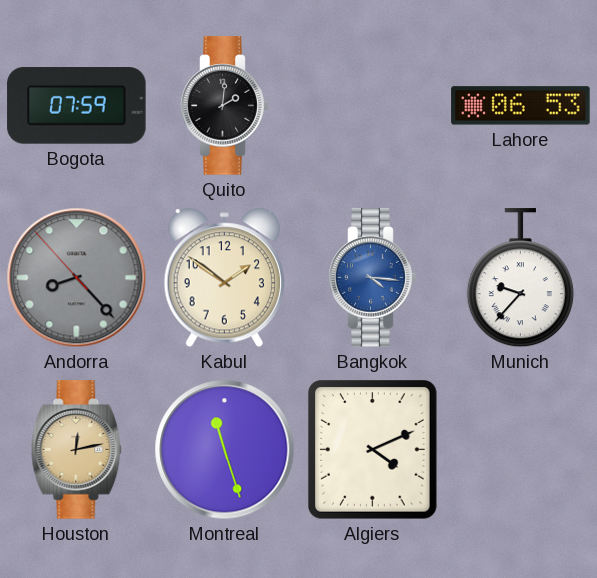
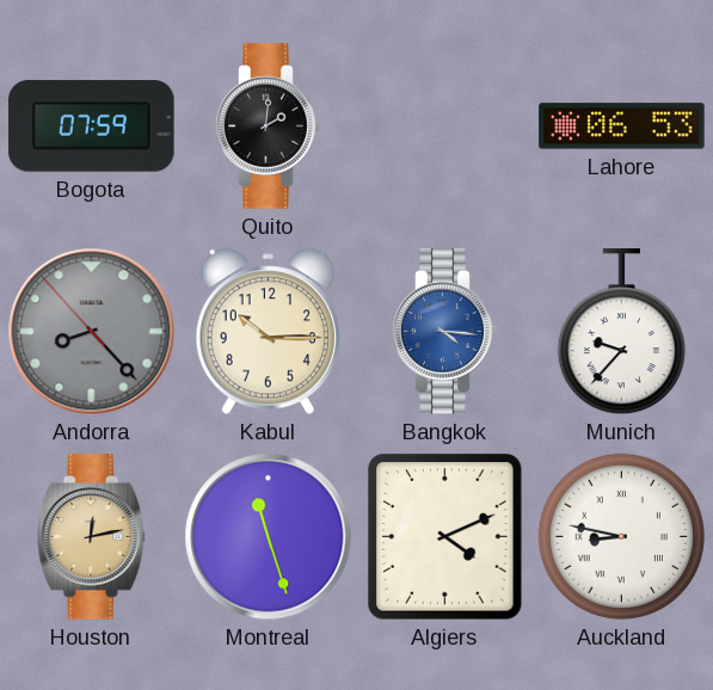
Kabul: 1:51 -> 10:15
Auckland: none -> 8:47
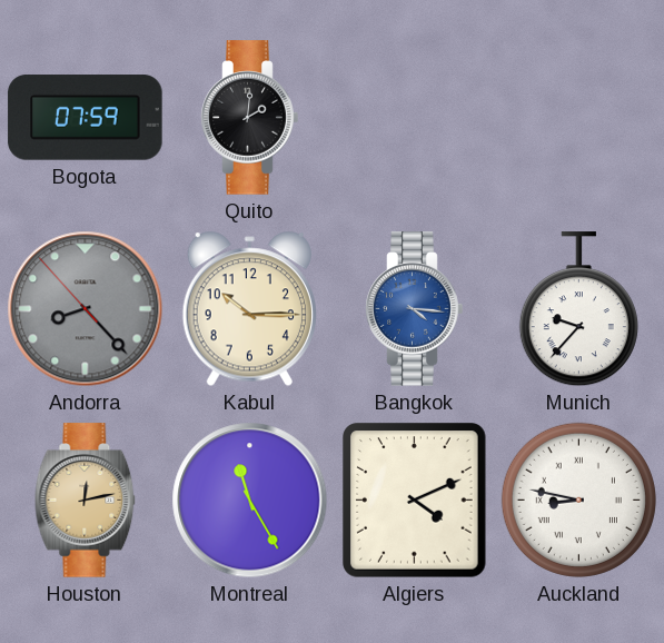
Lahore: 06:53 -> none
Montreal: 11:27 -> 11:25
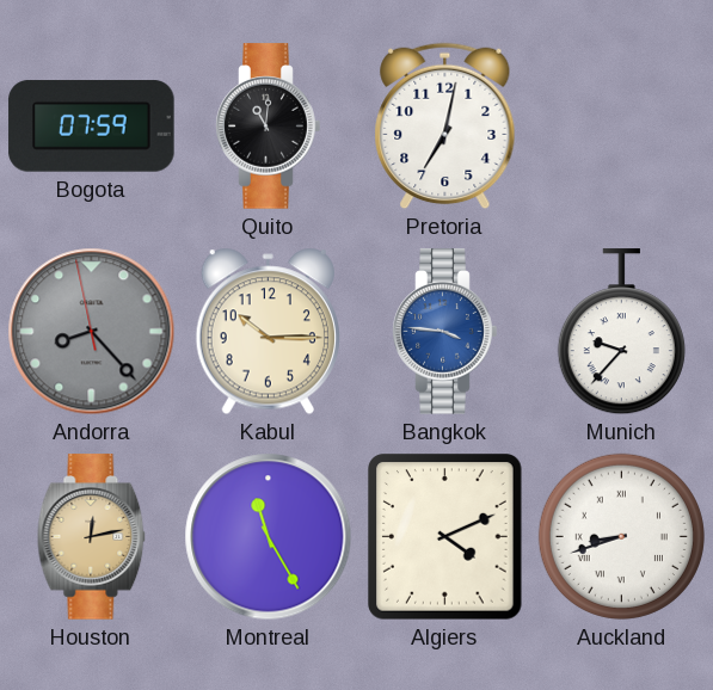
Quito: 2:01 -> 11:01
Pretoria: none -> 7:02
Andorra: 8:22:53 -> 8:22:58
Bangkok: 4:16 -> 3:46
Auckland: 8:47 -> 8:42
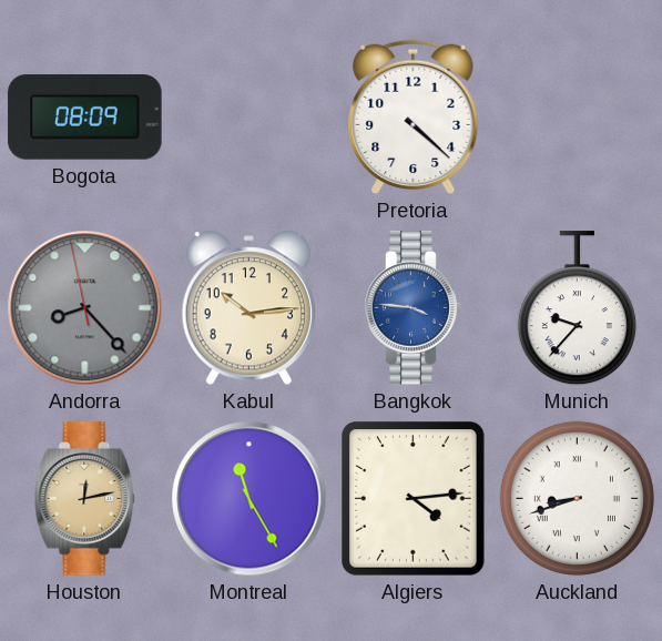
Bogota: 07:59 -> 08:09
Quito: 11:01 -> none
Pretoria: 7:02 -> 4:22
Kabul: 10:15 -> 10:14
Algiers: 4:11 -> 4:14
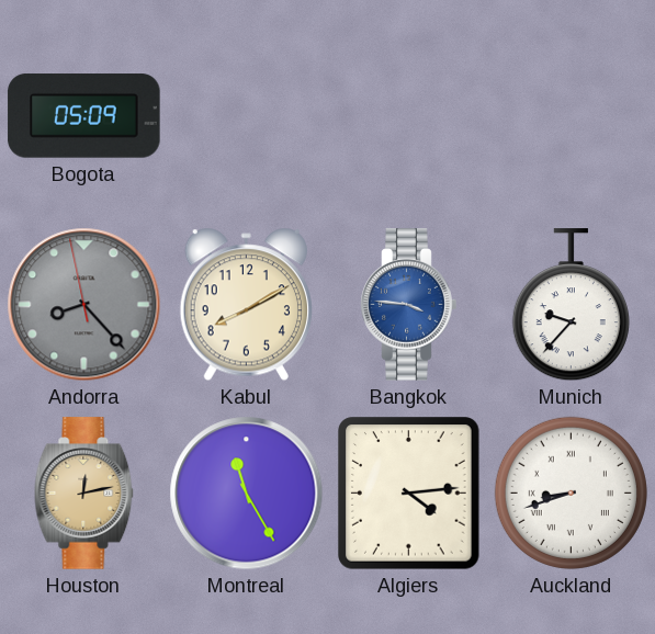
Bogota: 08:09 -> 05:09
Pretoria: 4:22 -> none
Kabul: 10:14 -> 8:10
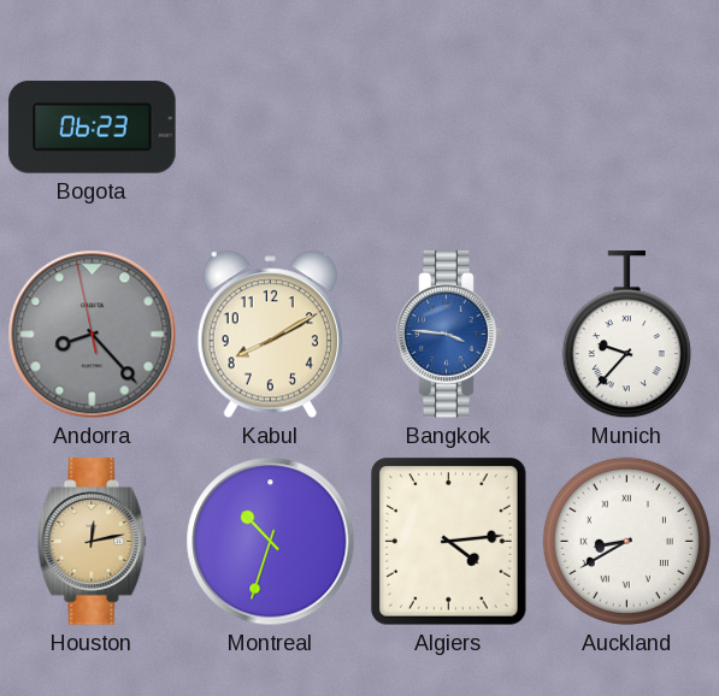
Bogota: 05:09 -> 06:23
Montreal: 11:25 -> 10:33
Auckland: 8:42 -> 8:40
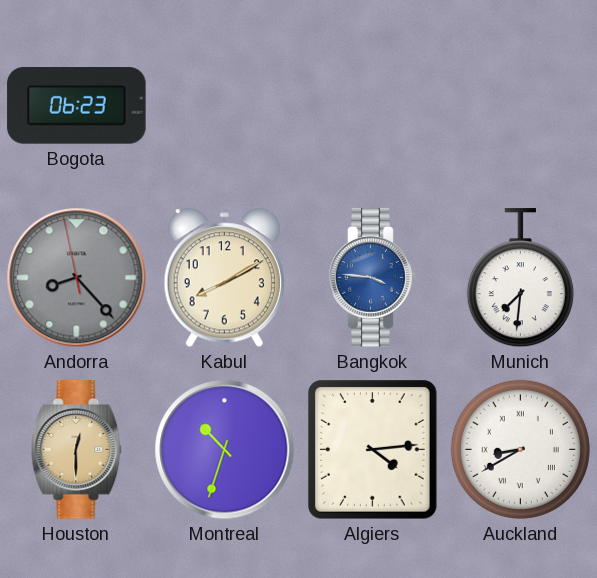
Munich: 9:37 -> 7:31
Houston: 12:13 -> 12:30
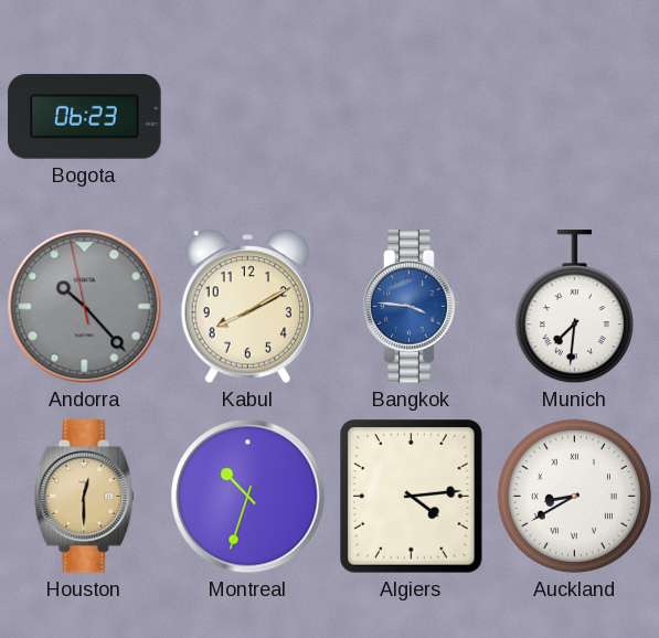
Andorra: 8:22 -> 10:22
